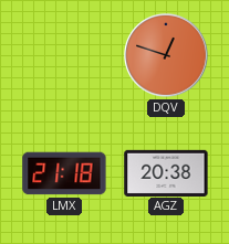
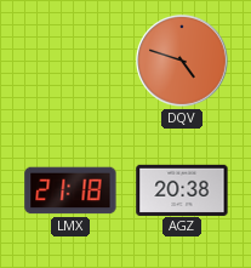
DQV: 12:48 -> 4:48
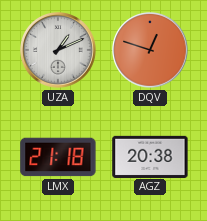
UZA: none -> 1:11
DQV: 4:48 -> 12:48
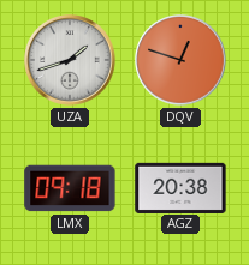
UZA: 1:11 -> 1:42
LMX: 21:18 -> 09:18
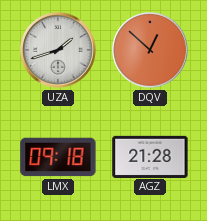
DQV: 12:48 -> 12:52
AGZ: 20:38 -> 21:28
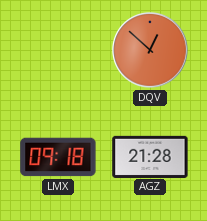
UZA: 1:42 -> none
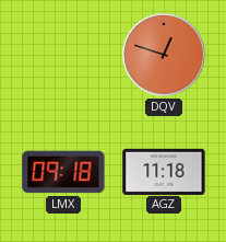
DQV: 12:52 -> 12:48
AGZ: 21:28 -> 11:18
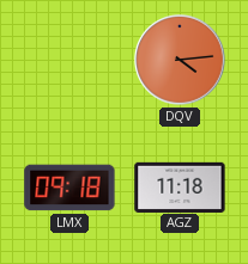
DQV: 12:48 -> 4:14
